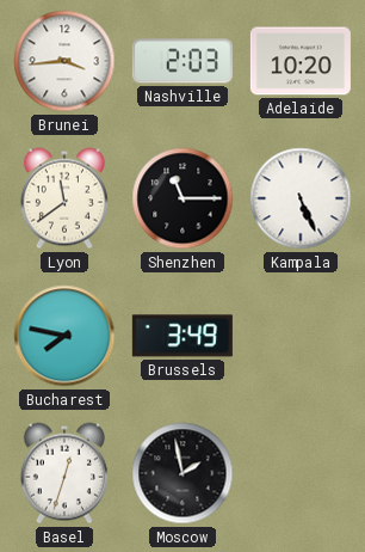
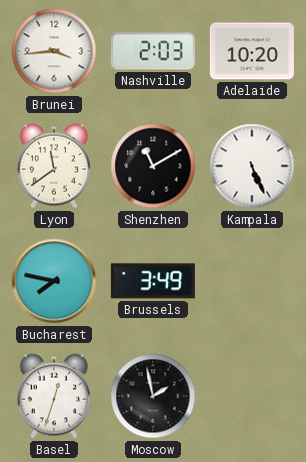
Shenzhen: 11:15 -> 11:10
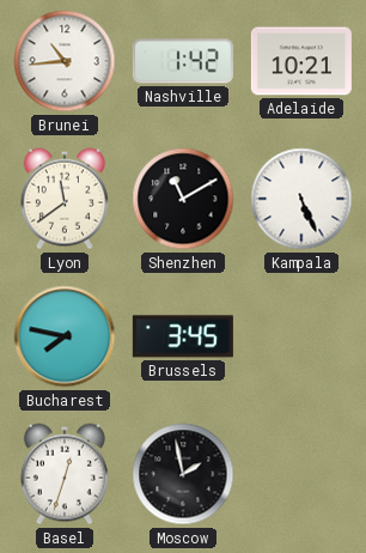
Brunei: 3:44 -> 10:44
Nashville: 2:03 -> 1:42
Adelaide: 10:20 -> 10:21
Brussels: 3:49 -> 3:45
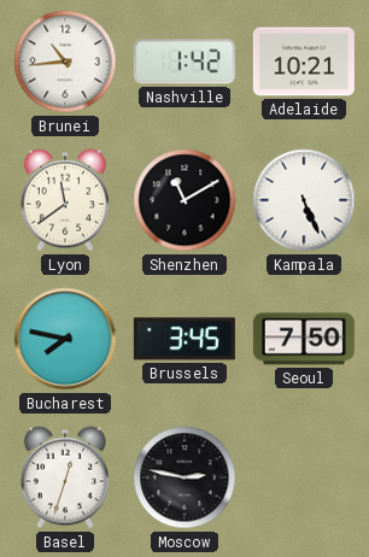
Seoul: none -> 7:50
Moscow: 1:58 -> 2:47
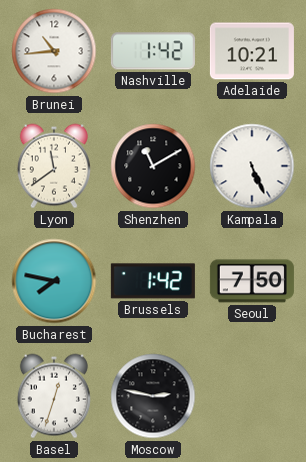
Brussels: 3:45 -> 1:42
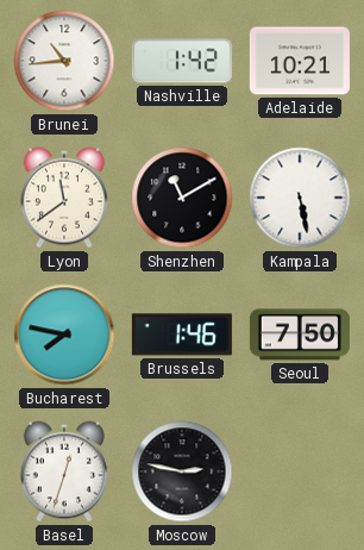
Kampala: 5:26 -> 5:28
Brussels: 1:42 -> 1:46
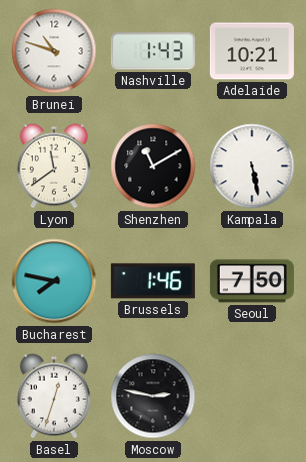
Brunei: 10:44 -> 10:48
Nashville: 1:42 -> 1:43
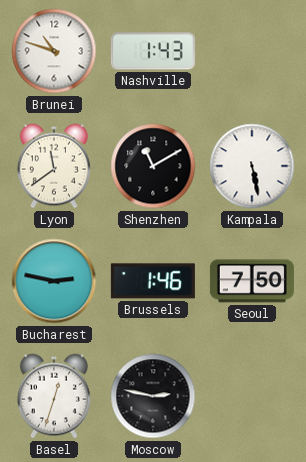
Adelaide: 10:21 -> none
Bucharest: 7:47 -> 2:47
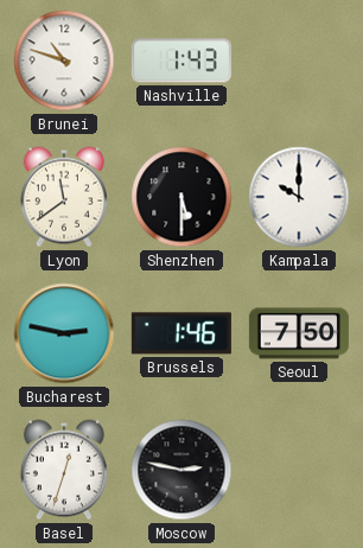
Shenzhen: 11:10 -> 5:30
Kampala: 5:28 -> 10:00
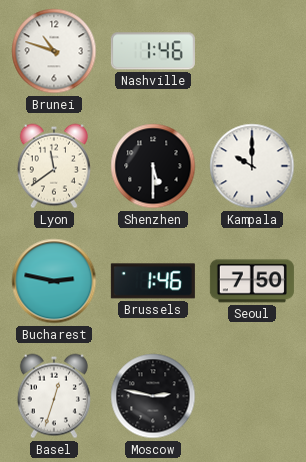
Nashville: 1:43 -> 1:46
